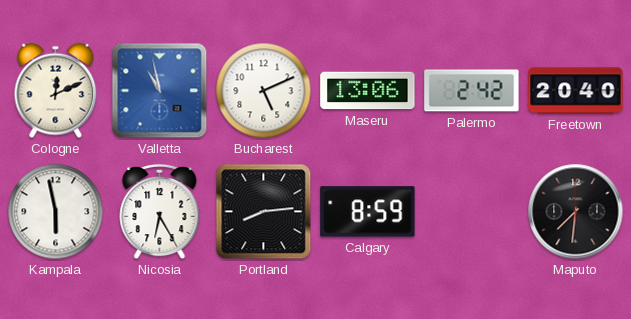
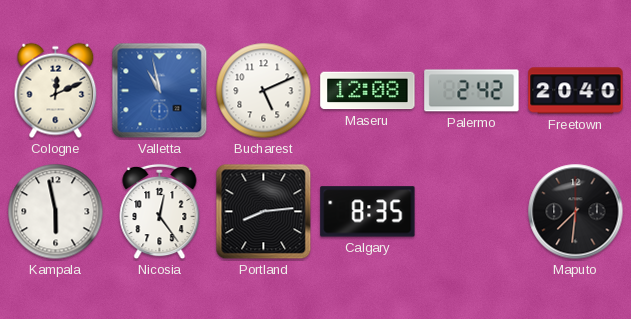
Maseru: 13:06 -> 12:08
Nicosia: 6:25 -> 12:24
Calgary: 8:59 -> 8:35
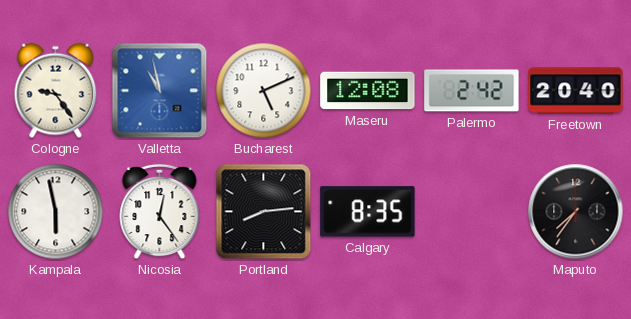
Cologne: 12:11 -> 9:24
Maputo: 7:31 -> 7:36
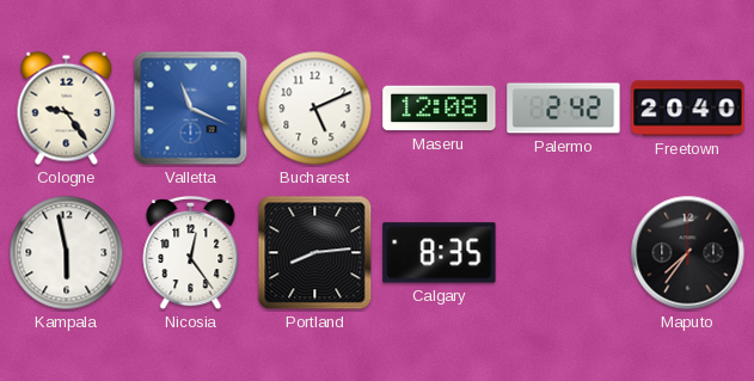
Valletta: 10:58 -> 11:19
